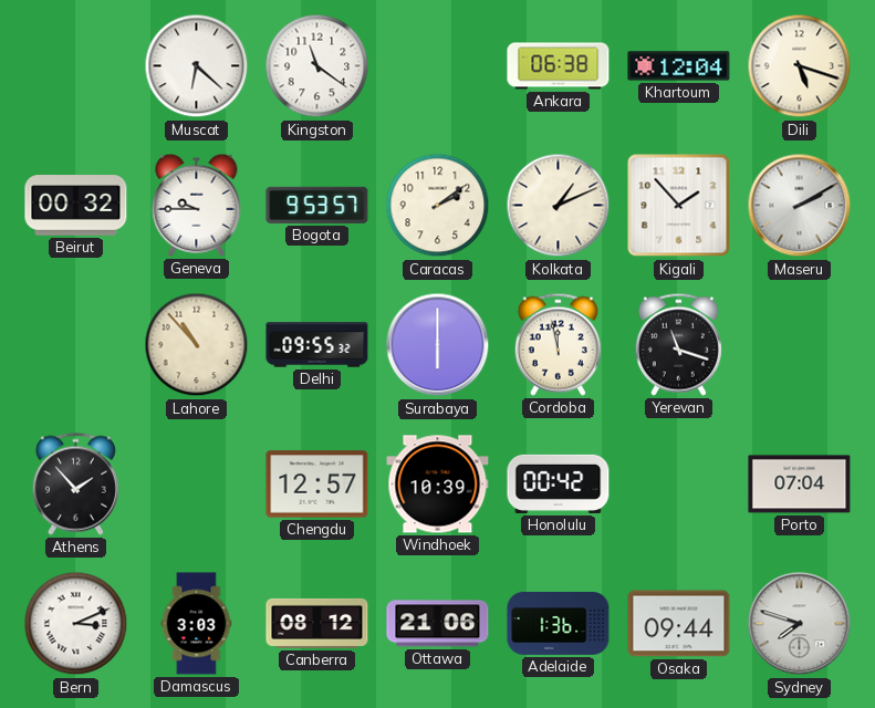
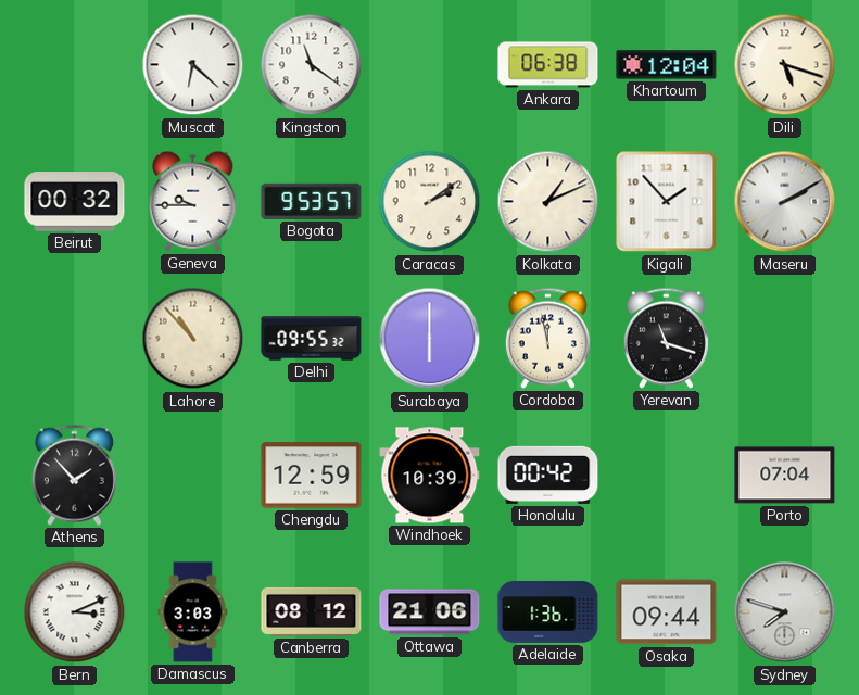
Chengdu: 12:57 -> 12:59
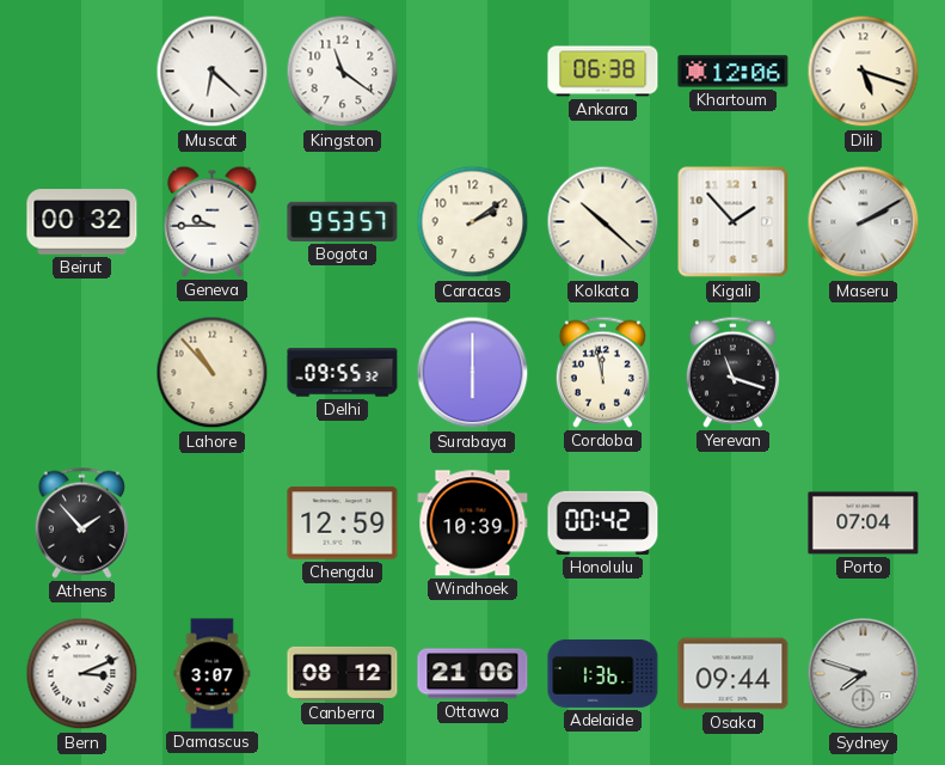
Khartoum: 12:04 -> 12:06
Kolkata: 1:11 -> 10:22
Damascus: 3:03 -> 3:07
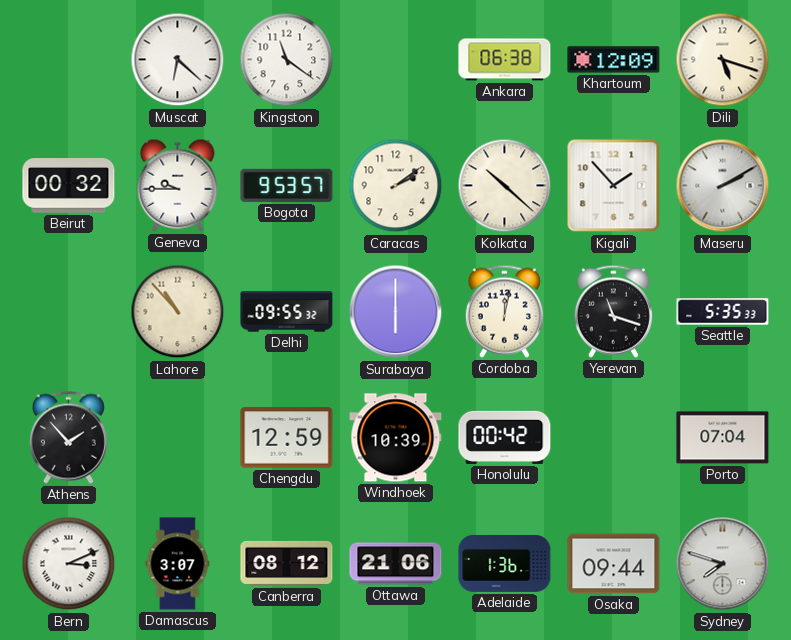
Khartoum: 12:06 -> 12:09
Cordoba: 11:58 -> 12:02
Seattle: none -> 5:35
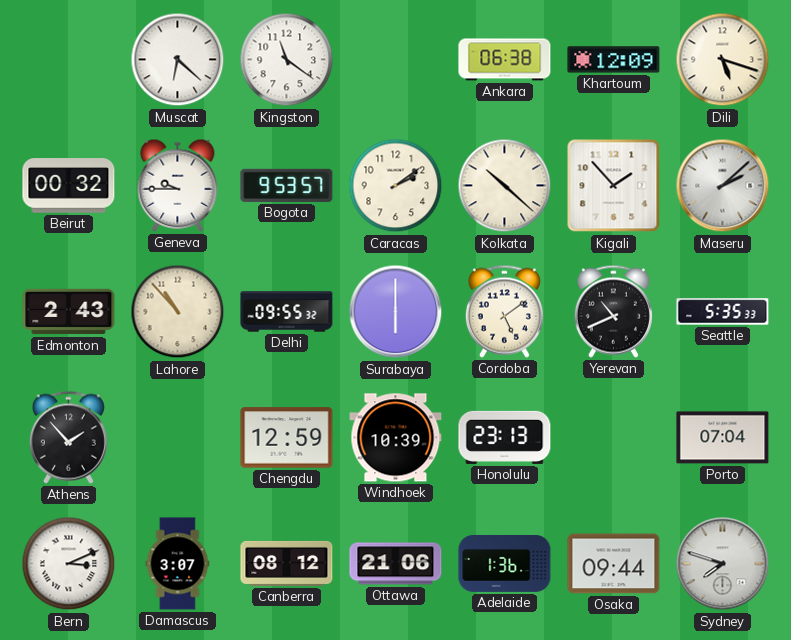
Maseru: 2:10 -> 2:08
Edmonton: none -> 2:43
Cordoba: 12:02 -> 5:09
Yerevan: 11:18 -> 10:41
Honolulu: 00:42 -> 23:13
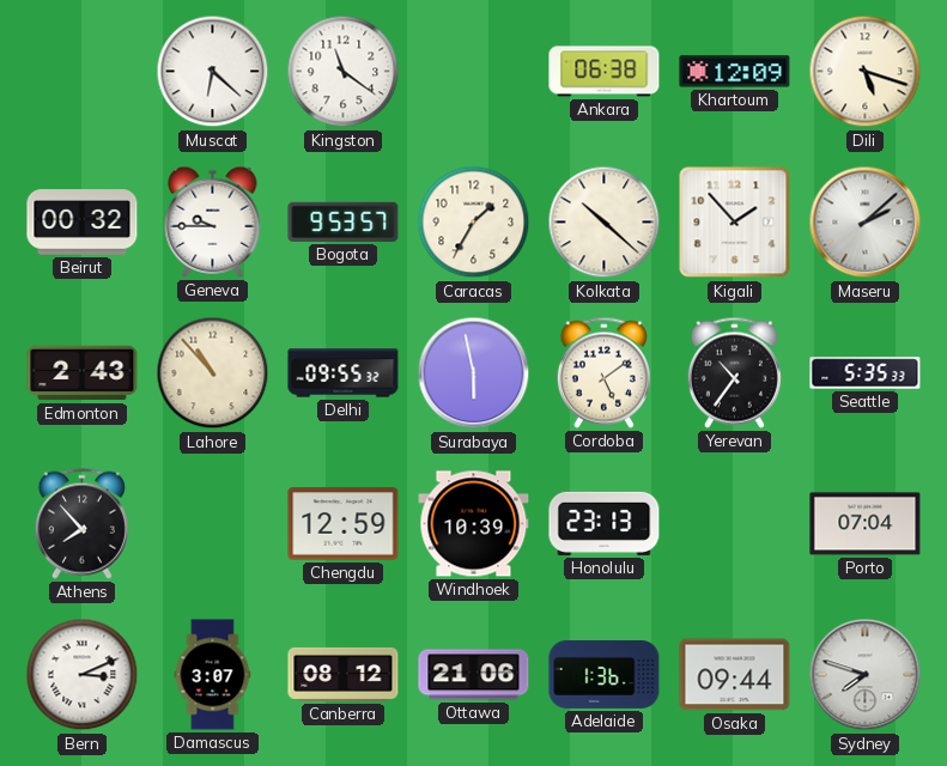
Caracas: 2:09 -> 1:35
Surabaya: 6:00 -> 5:58
Yerevan: 10:41 -> 10:36
Athens: 1:53 -> 7:53
